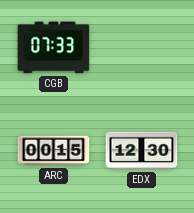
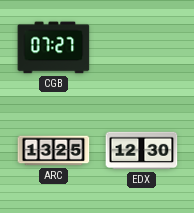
CGB: 07:33 -> 07:27
ARC: 00:15 -> 13:25
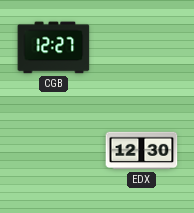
CGB: 07:27 -> 12:27
ARC: 13:25 -> none
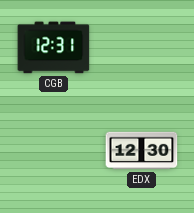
CGB: 12:27 -> 12:31
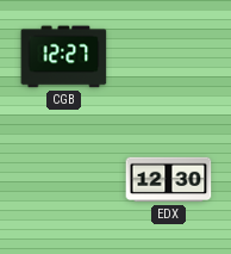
CGB: 12:31 -> 12:27
